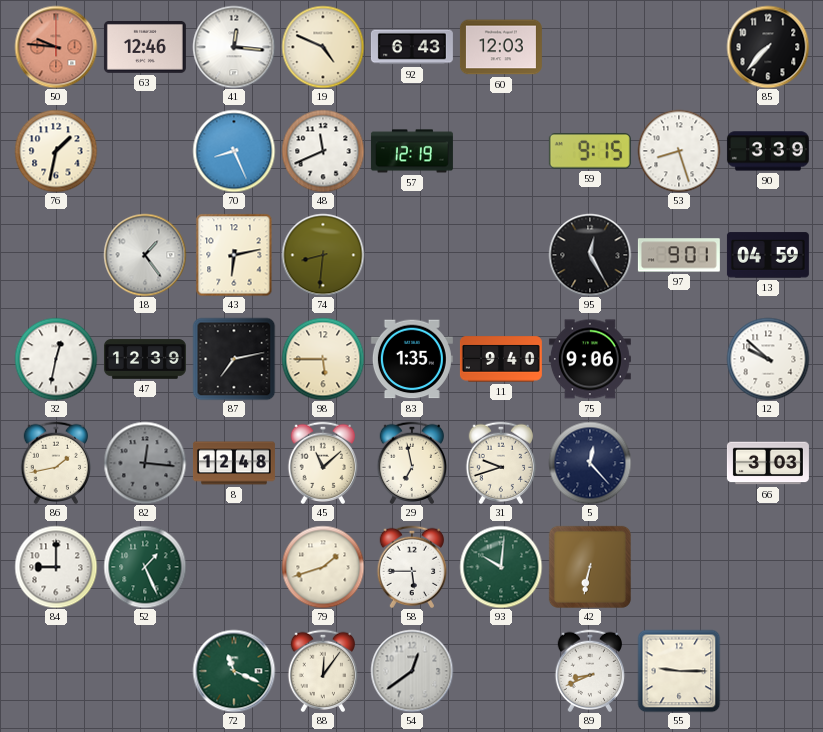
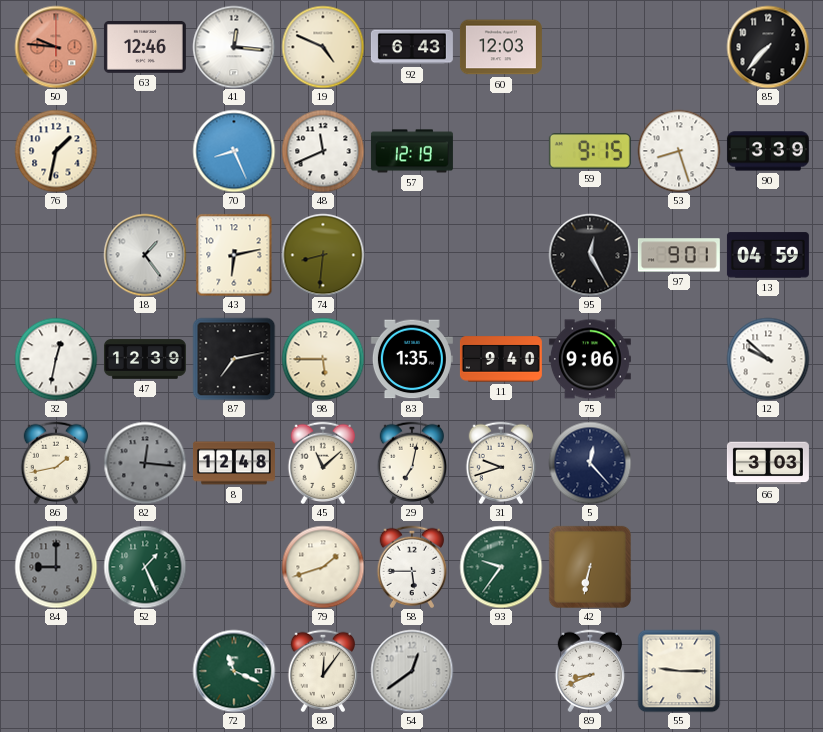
29: 6:58 -> 7:02
84 dial: white -> grey
93: 10:01 -> 9:36
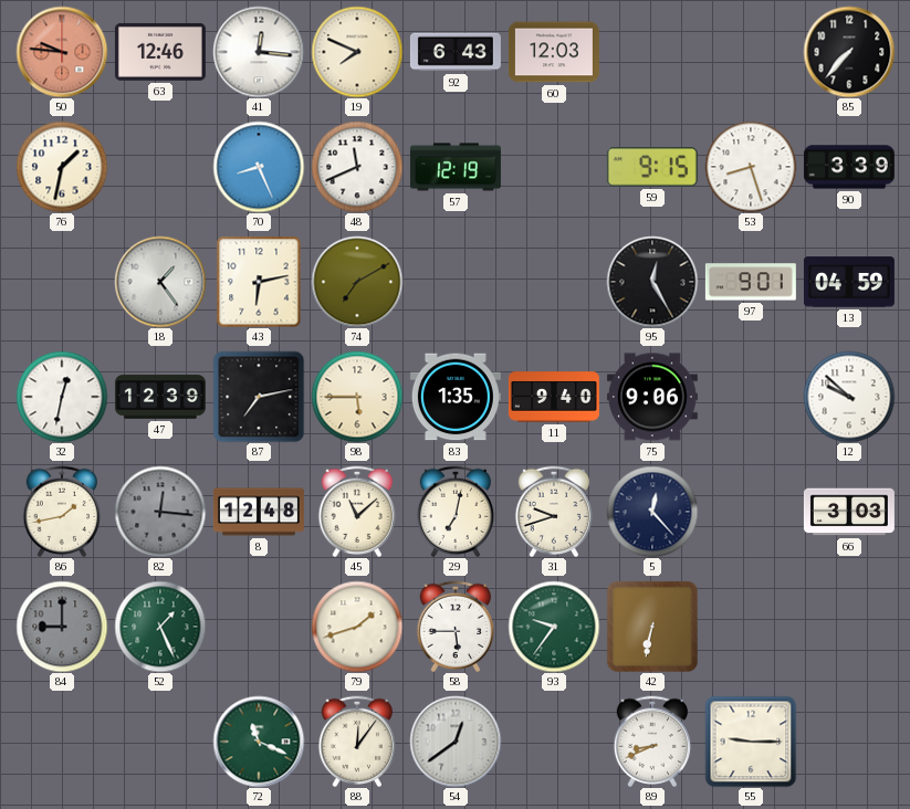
19: 4:49 -> 7:49
74: 8:31 -> 7:10
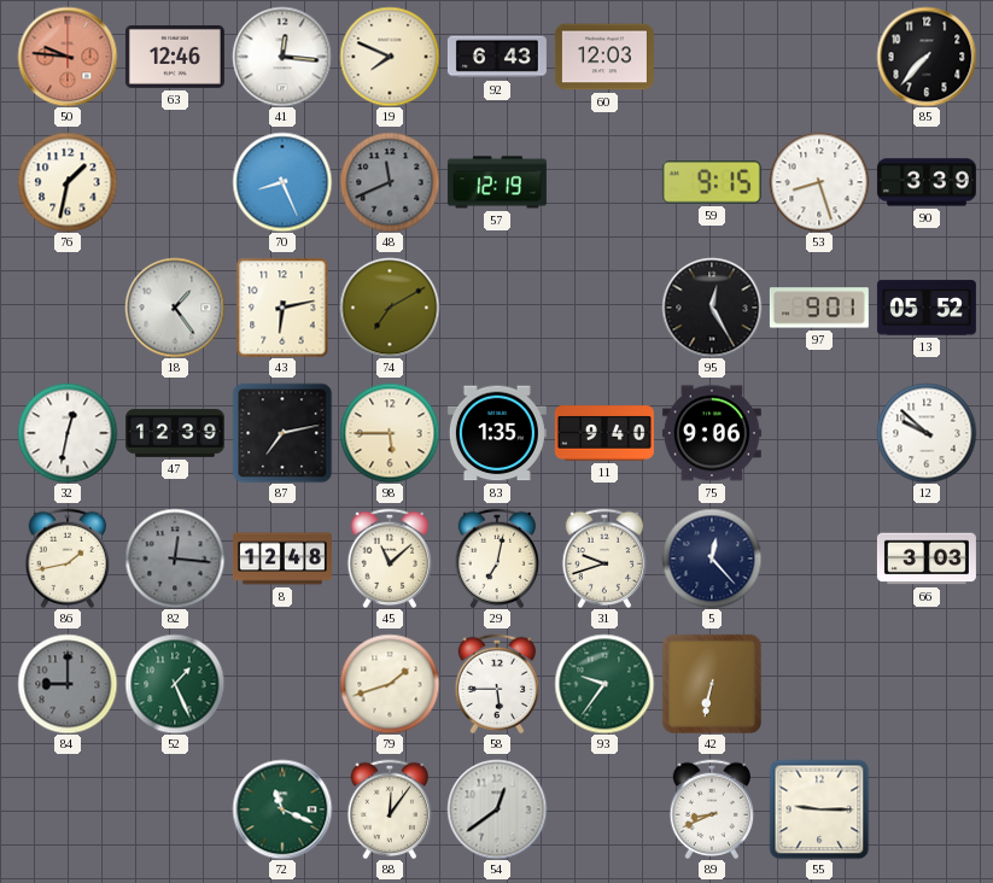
48 dial: white -> grey
13: 04:59 -> 05:52
